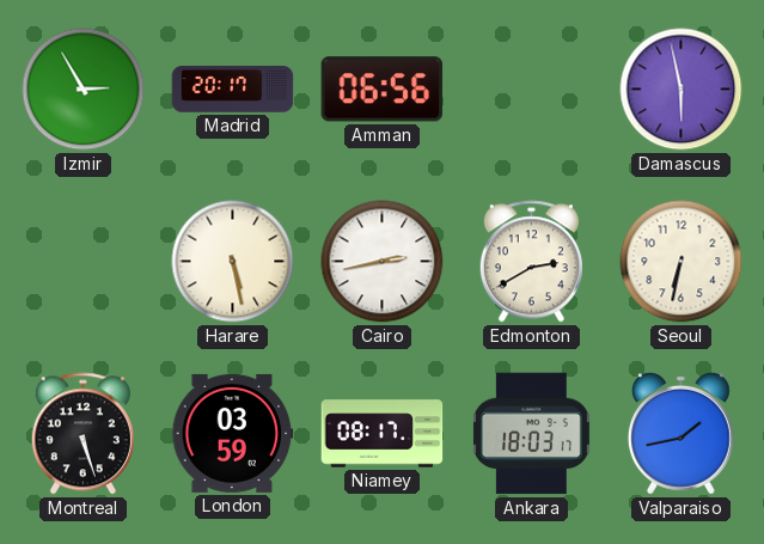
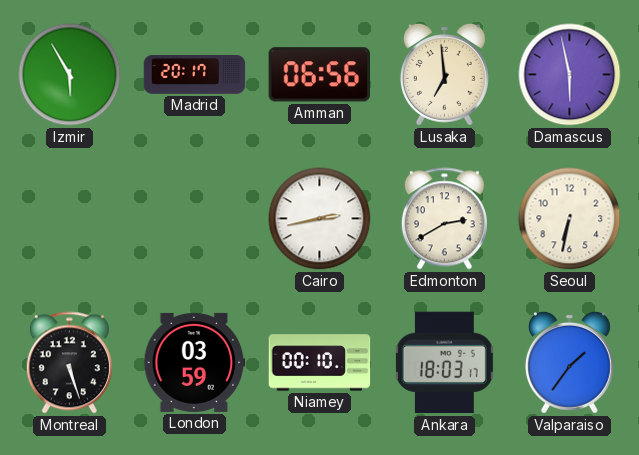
Izmir: 2:55 -> 5:55
Lusaka: none -> 6:59
Harare: 5:28 -> none
Niamey: 08:17 -> 00:10
Valparaiso: 1:43 -> 1:36
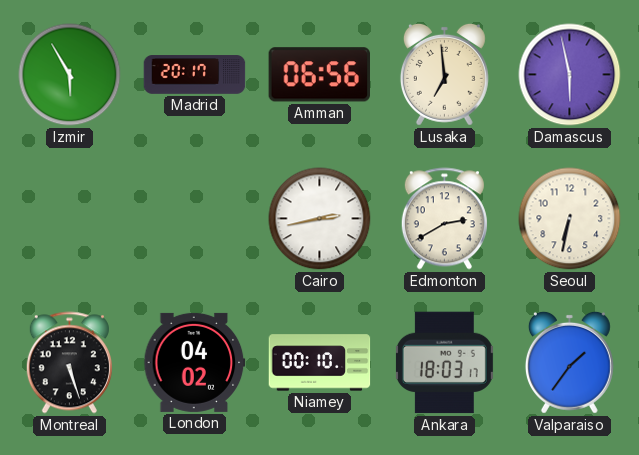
London: 03:59 -> 04:02
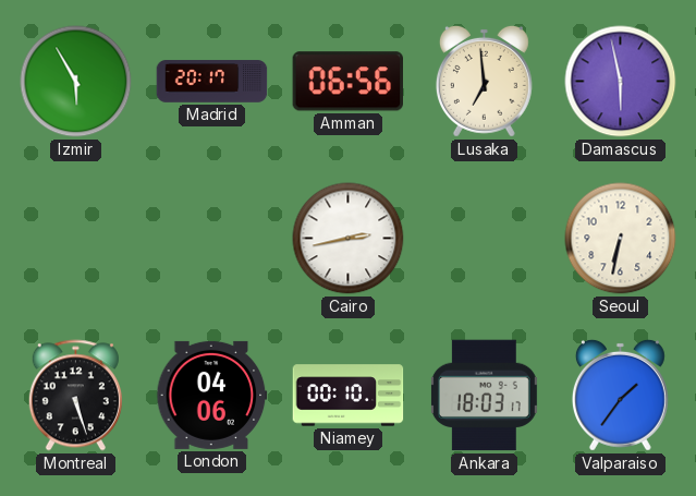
Edmonton: 2:40 -> none
London: 04:02 -> 04:06
